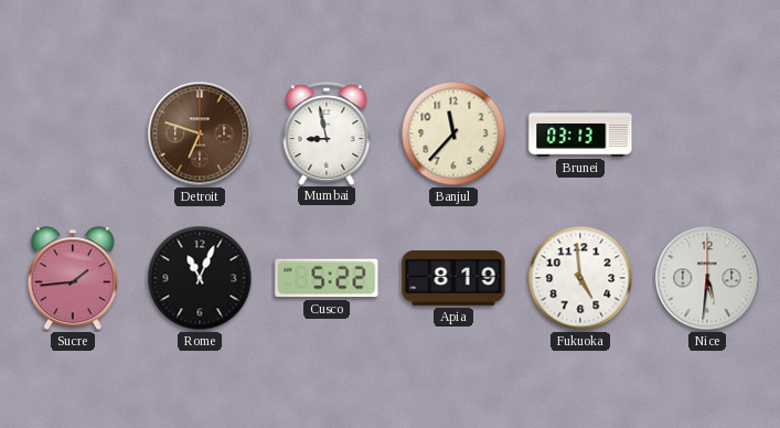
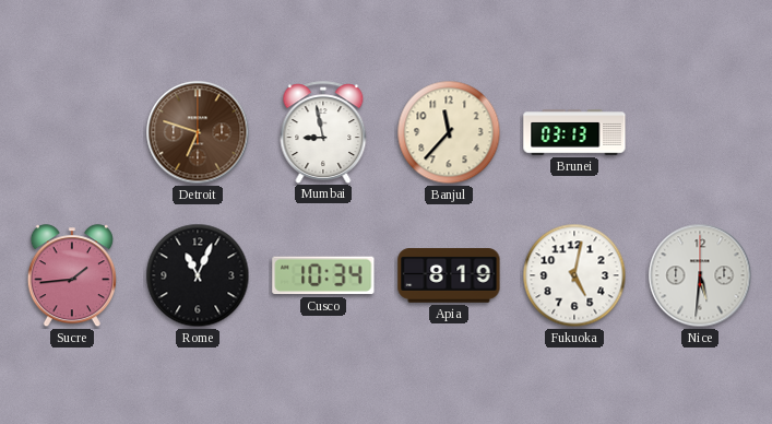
Cusco: 5:22 -> 10:34
Fukuoka: 4:59 -> 5:02
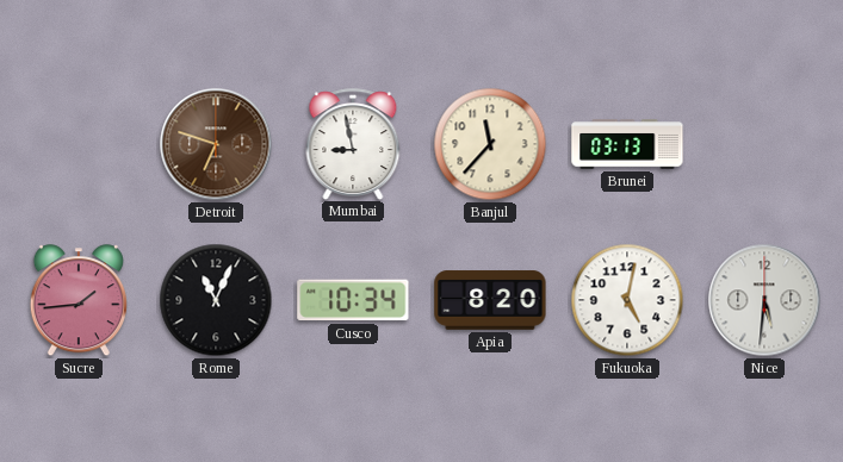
Apia: 8:19 -> 8:20
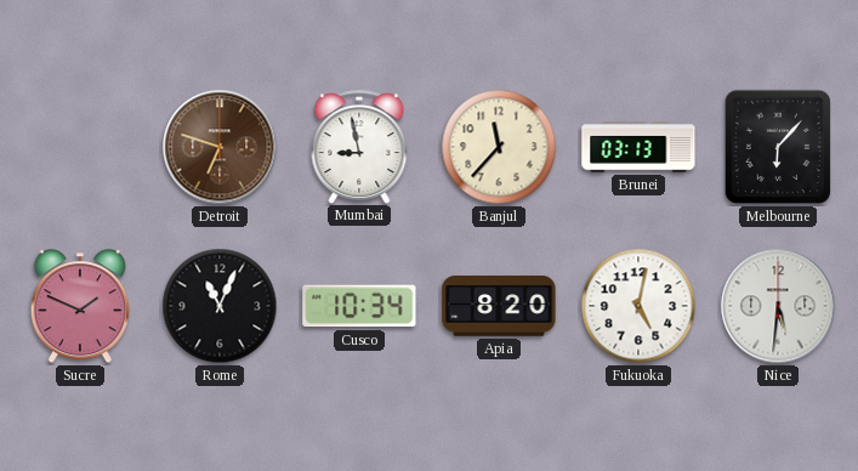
Melbourne: none -> 6:07
Sucre: 1:44 -> 1:49
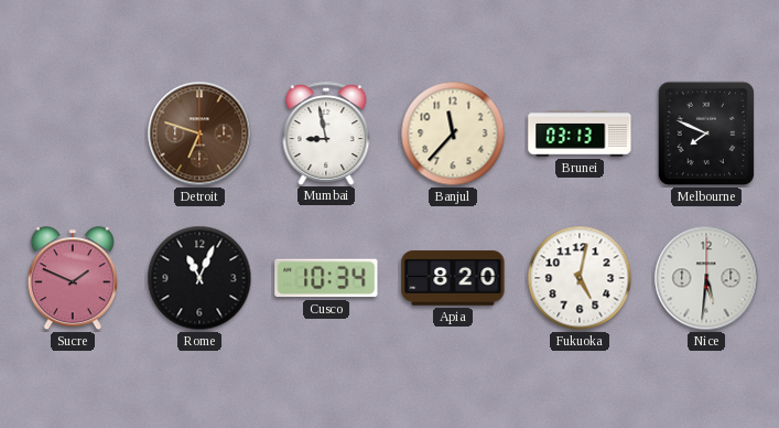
Melbourne: 6:07 -> 7:49
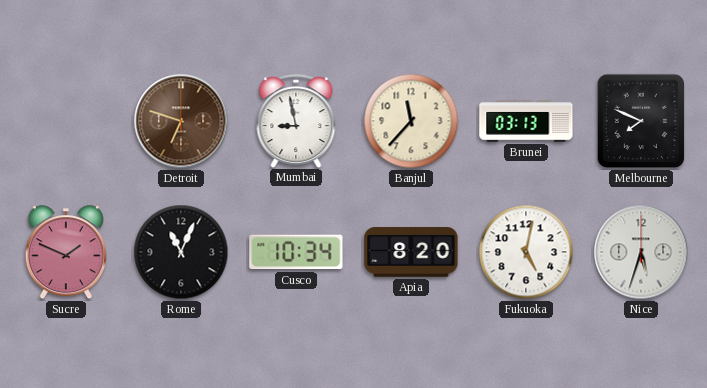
Nice: 5:31 -> 5:33
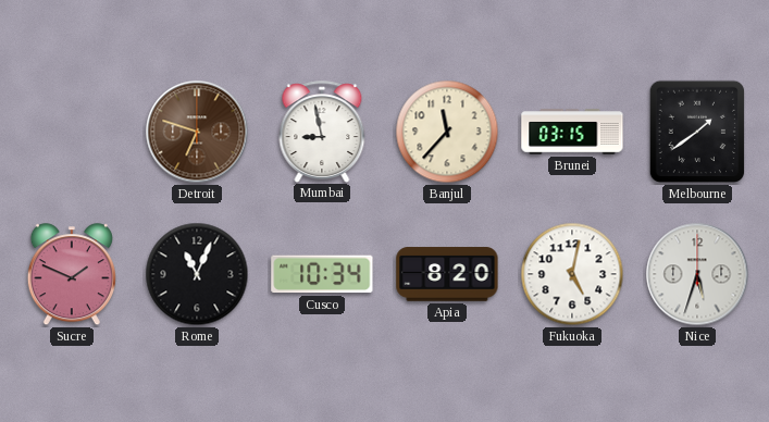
Brunei: 03:13 -> 03:15
Melbourne: 7:49 -> 1:39
